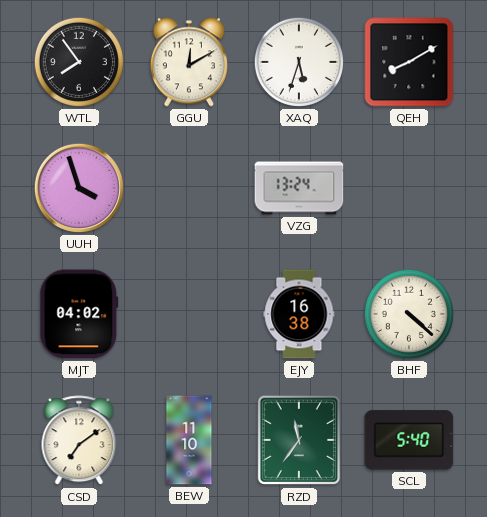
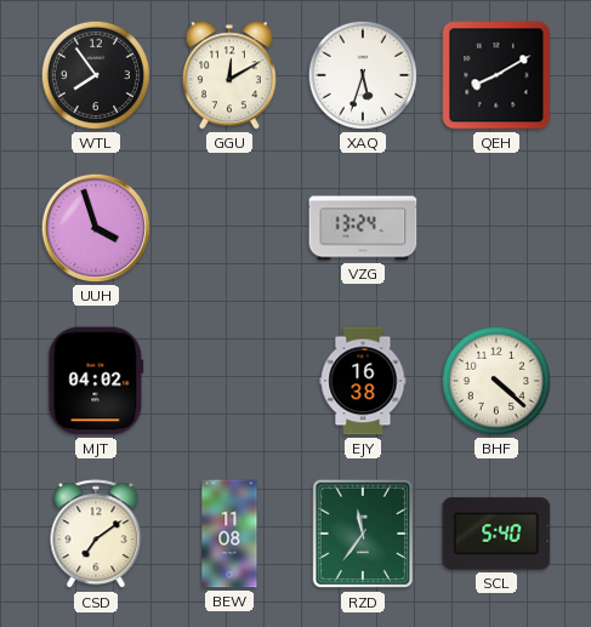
BEW: 11:10 -> 11:08
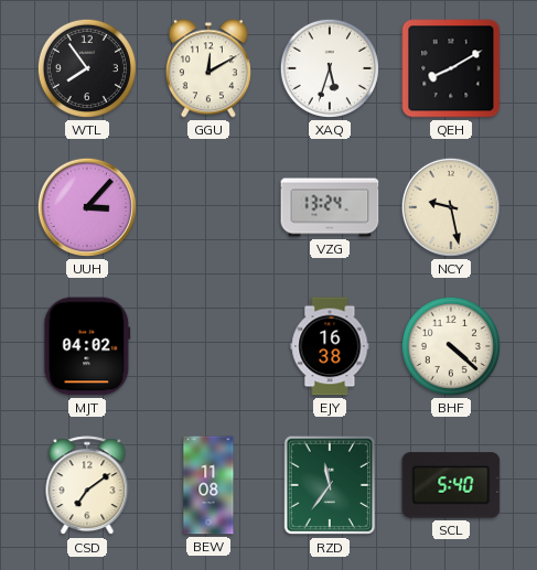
UUH: 3:57 -> 3:07
NCY: none -> 9:28
